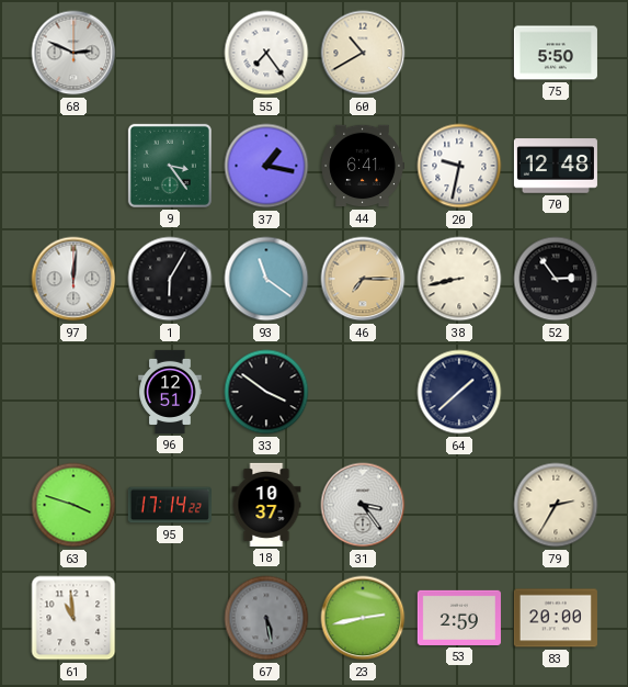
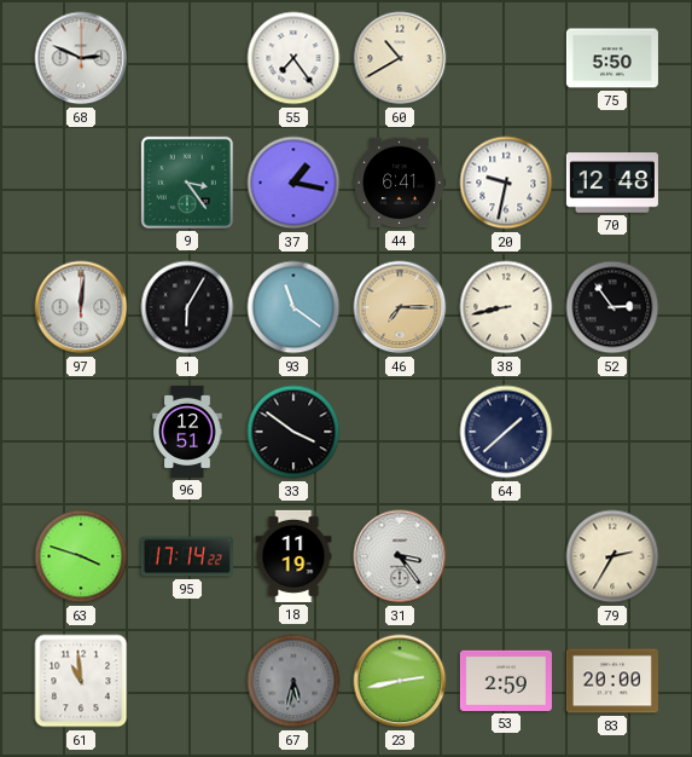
18: 10:37 -> 11:19
67: 5:28 -> 5:32
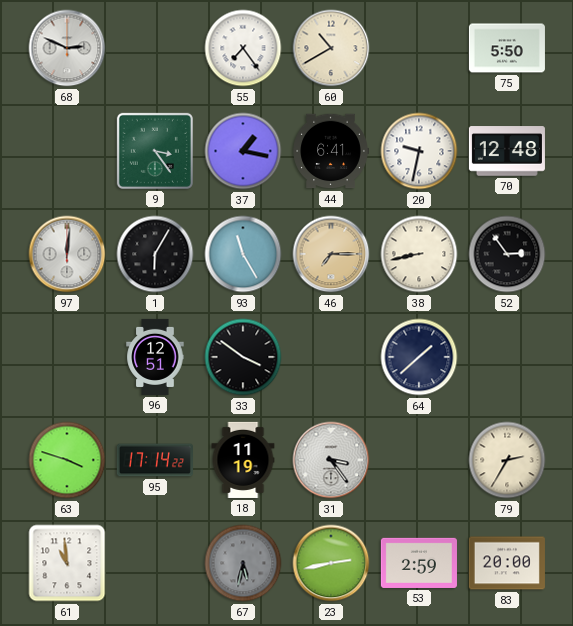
93: 11:21 -> 11:25
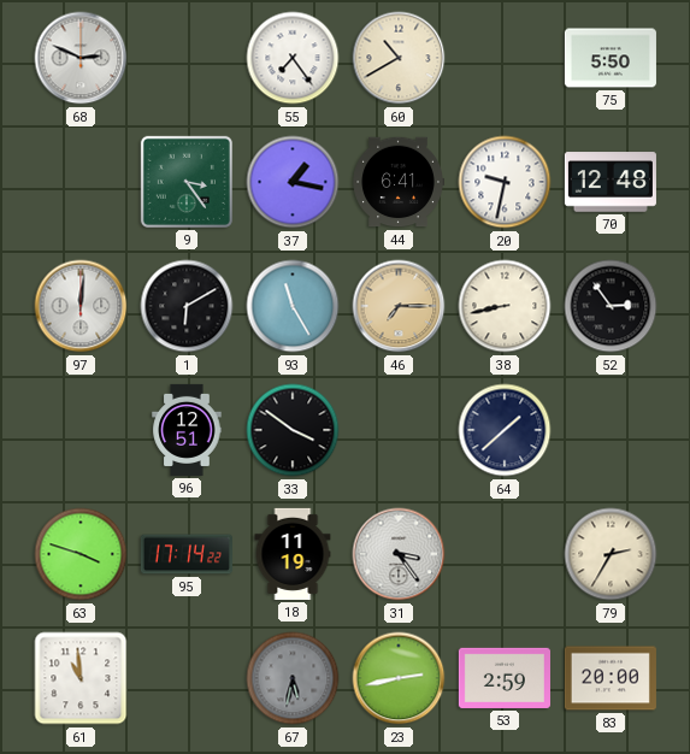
1: 6:05 -> 6:10
